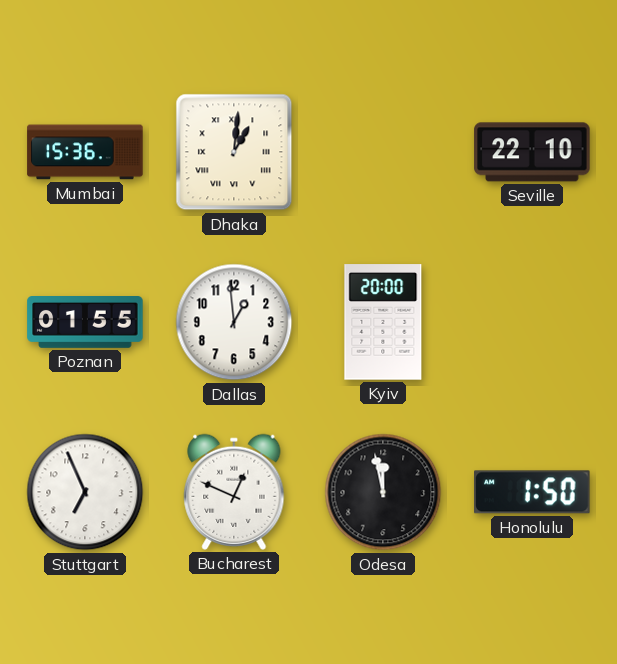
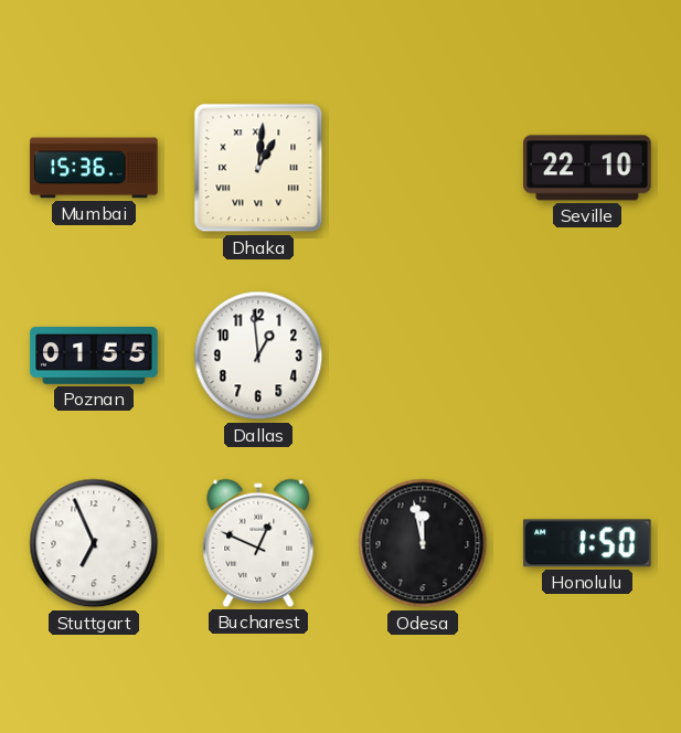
Kyiv: 20:00 -> none
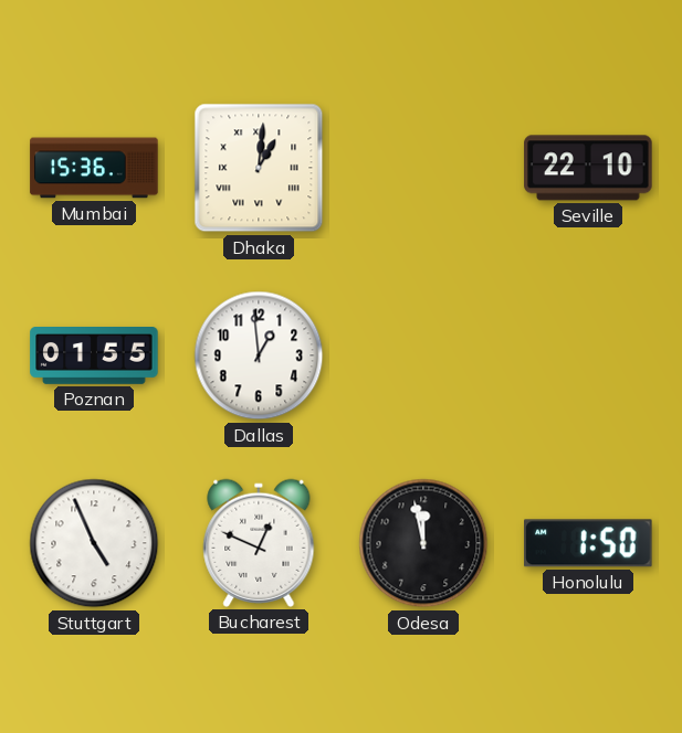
Stuttgart: 6:56 -> 4:56
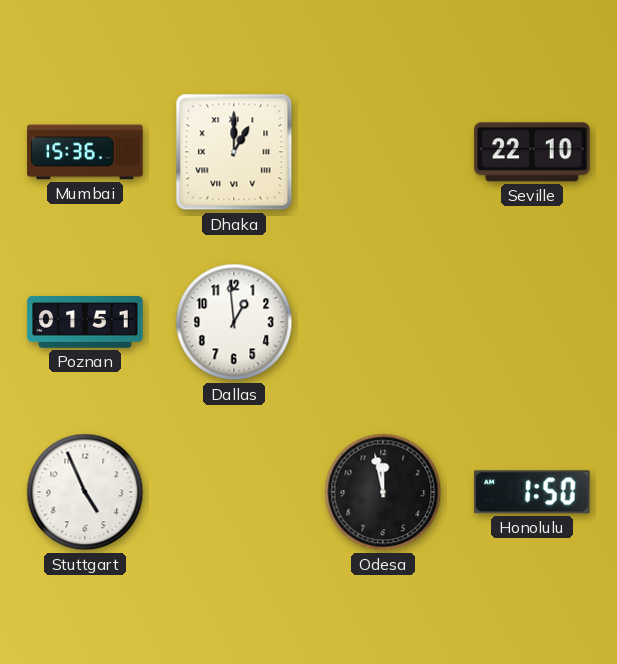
Dhaka: 1:01 -> 1:00
Poznan: 01:55 -> 01:51
Bucharest: 12:49 -> none
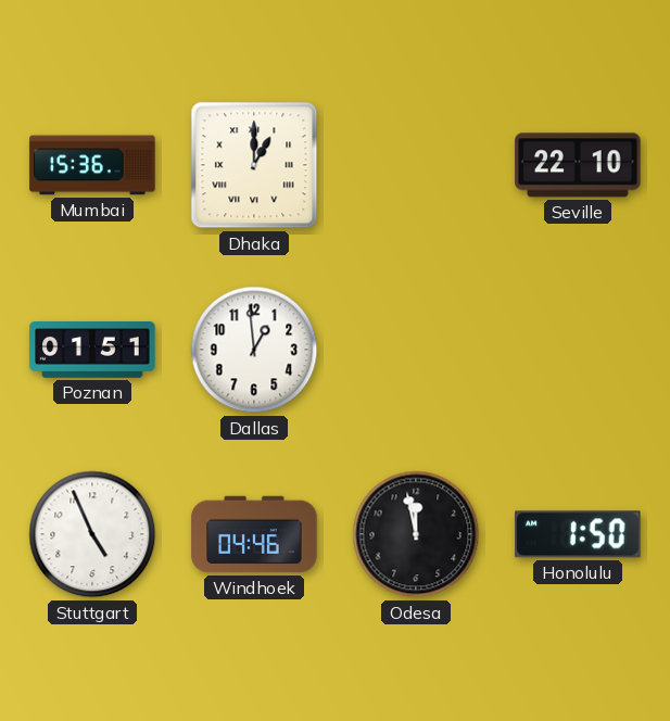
Windhoek: none -> 04:46
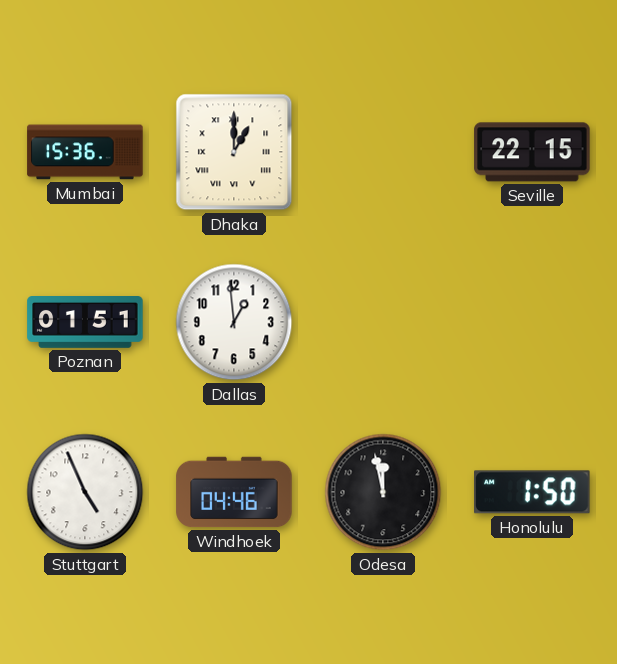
Seville: 22:10 -> 22:15
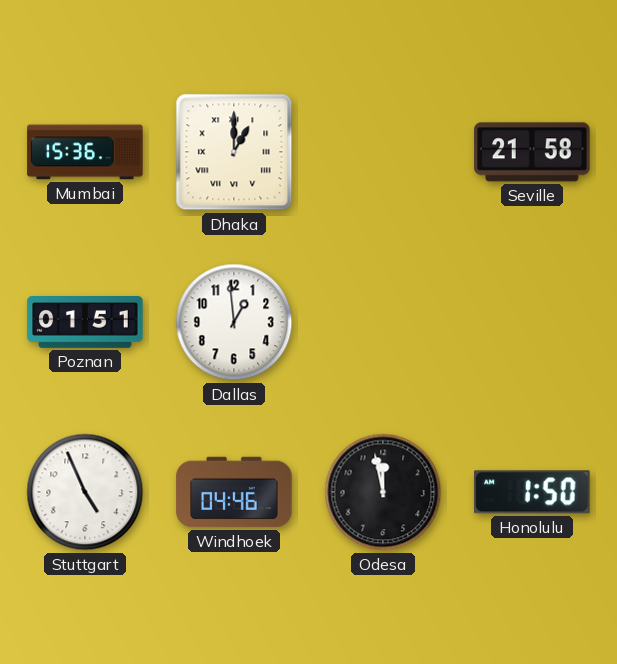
Seville: 22:15 -> 21:58
